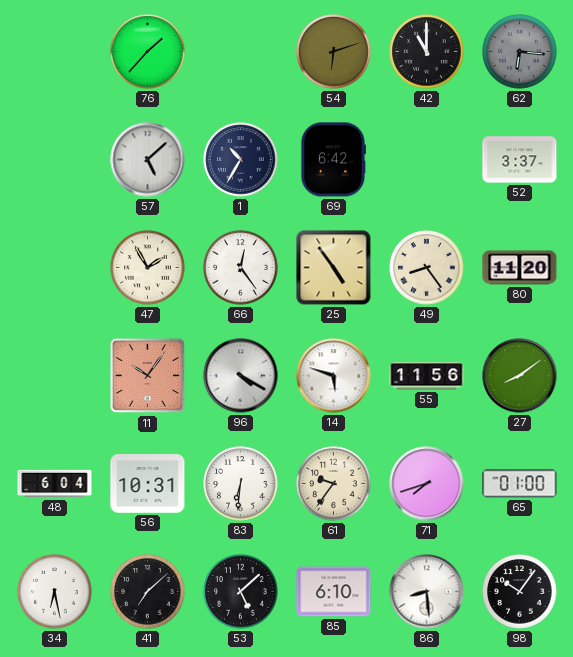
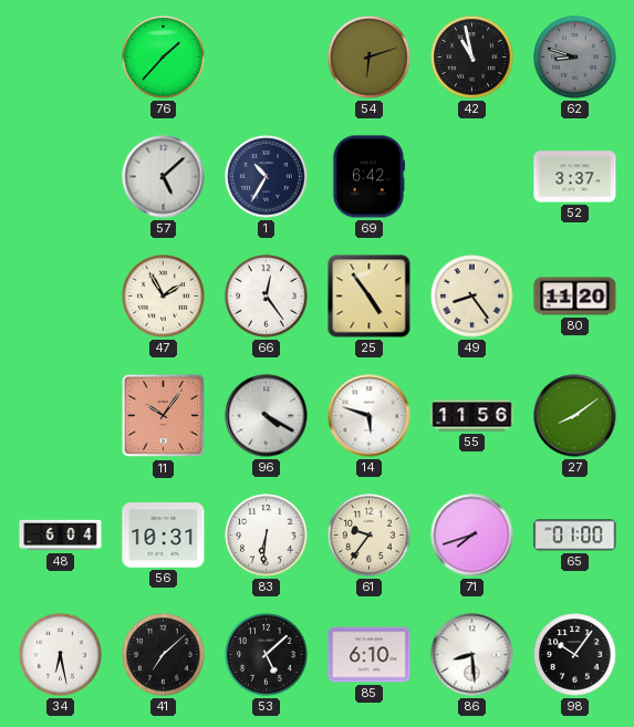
42: 11:00 -> 10:58
62: 6:16 -> 8:48
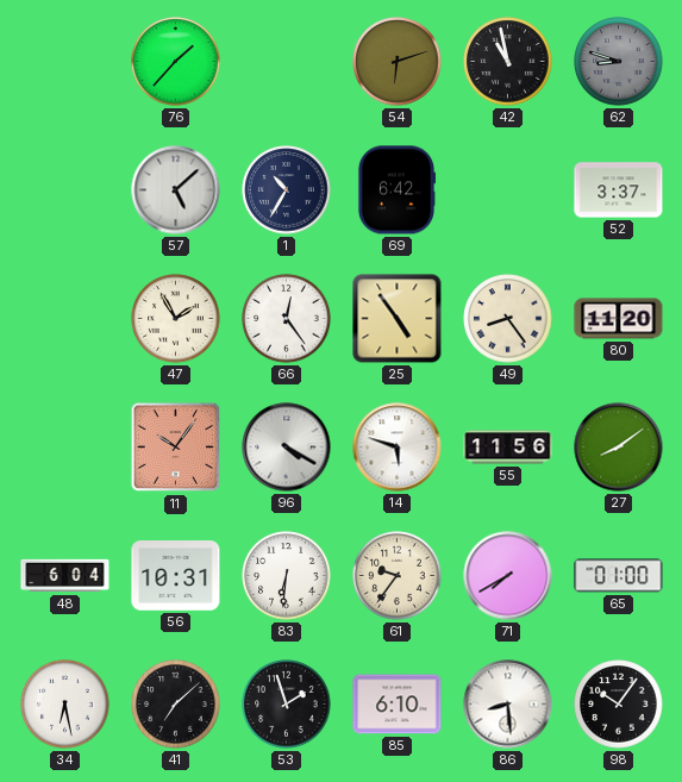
71: 7:42 -> 7:40
53: 5:08 -> 1:57
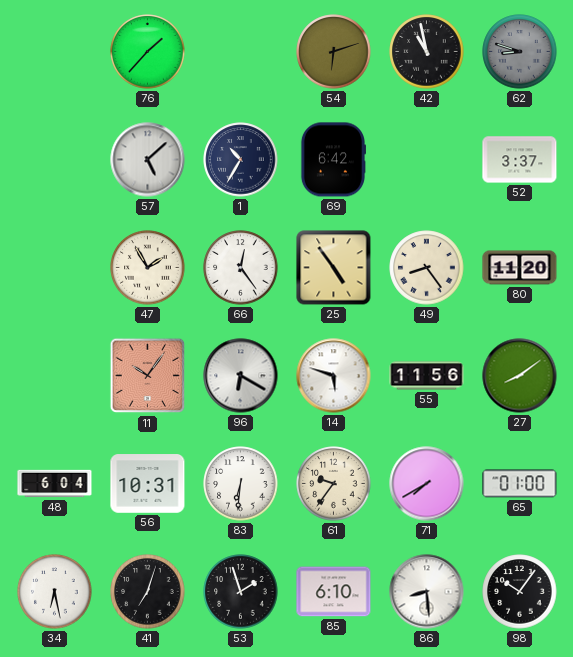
96: 4:20 -> 6:20
41: 7:08 -> 7:03
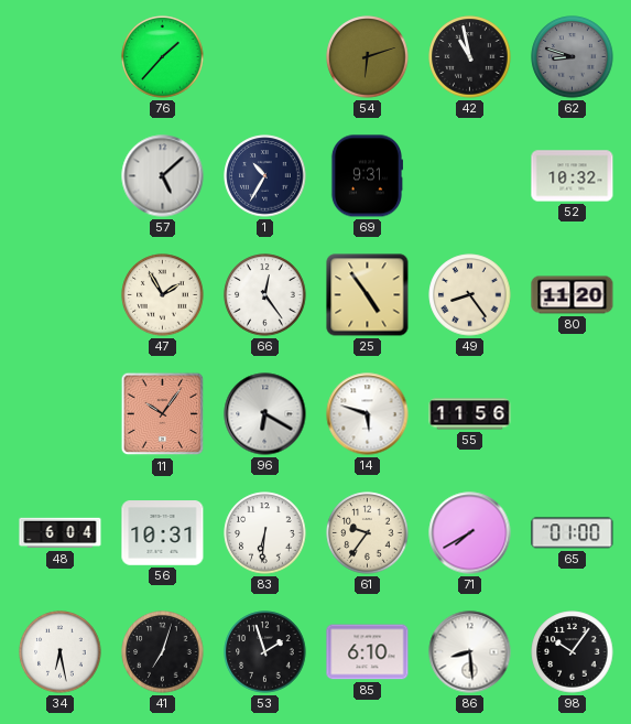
69: 6:42 -> 9:31
52: 3:37 -> 10:32
27: 8:09 -> none
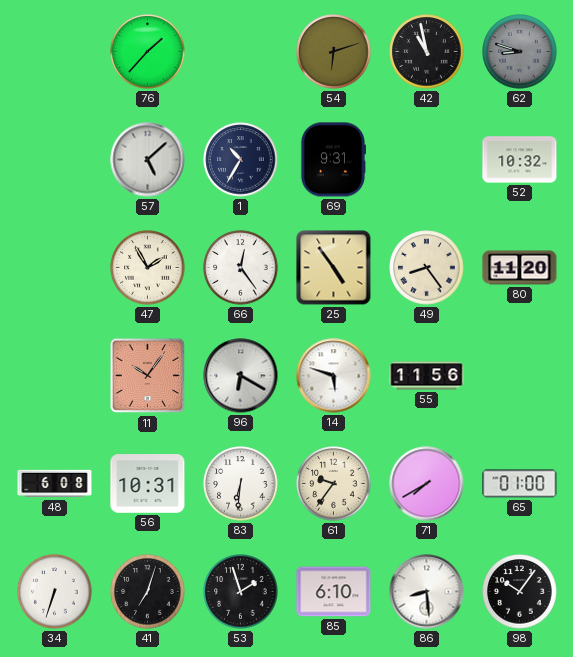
48: 6:04 -> 6:08
34: 6:28 -> 6:33
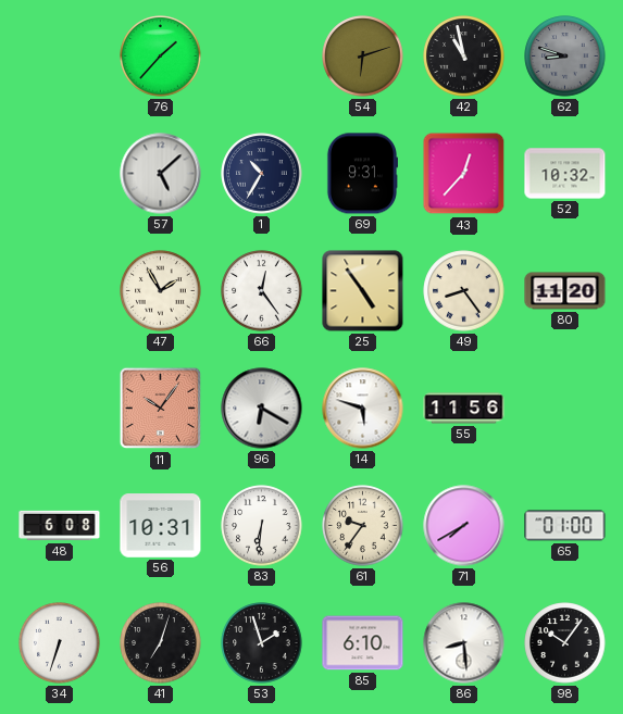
43: none -> 12:37
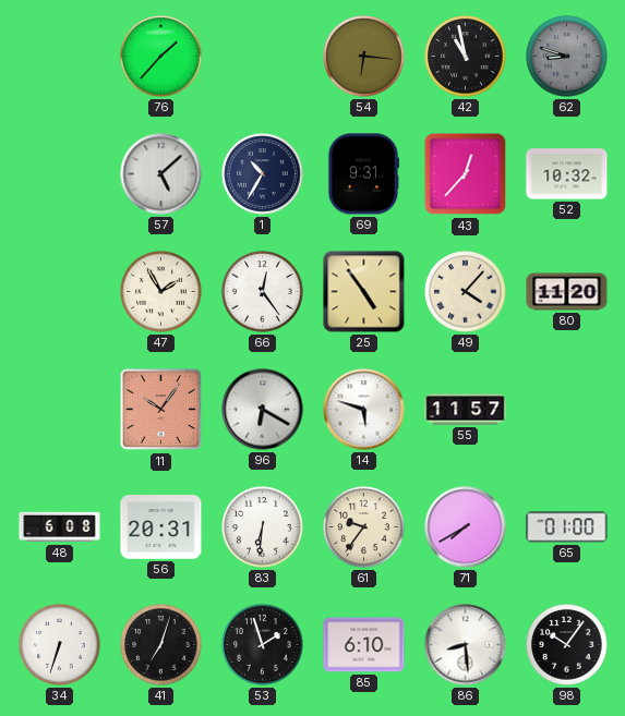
54: 6:12 -> 6:16
49: 8:24 -> 4:07
55: 11:56 -> 11:57
56: 10:31 -> 20:31
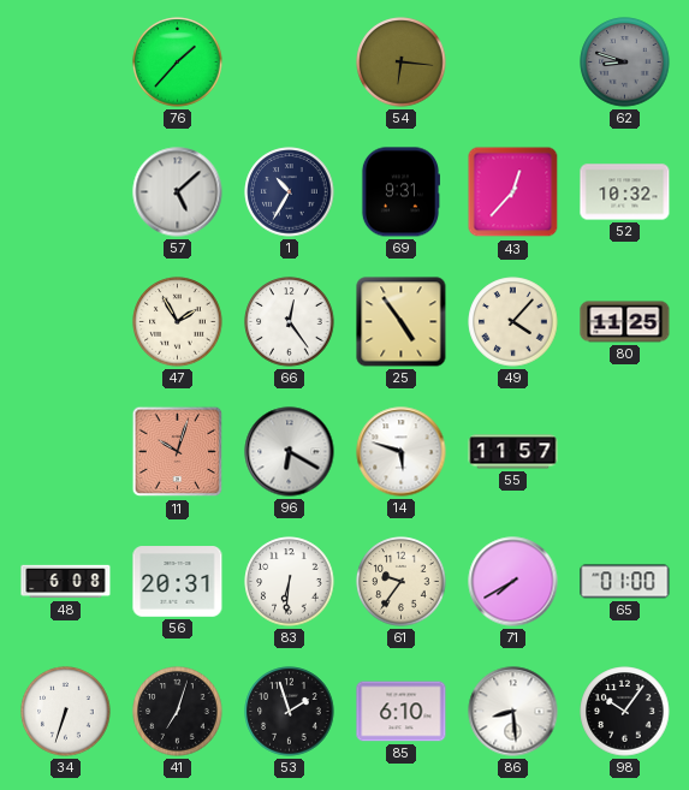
42: 10:58 -> none
80: 11:20 -> 11:25
11: 10:06 -> 10:03
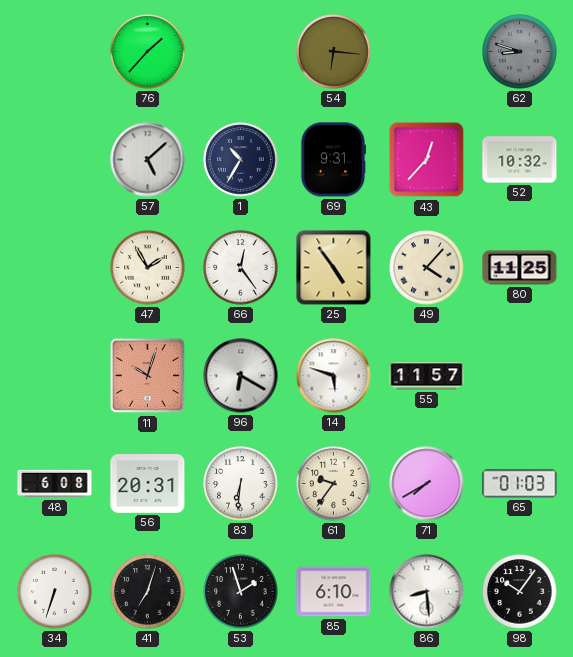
65: 01:00 -> 01:03
